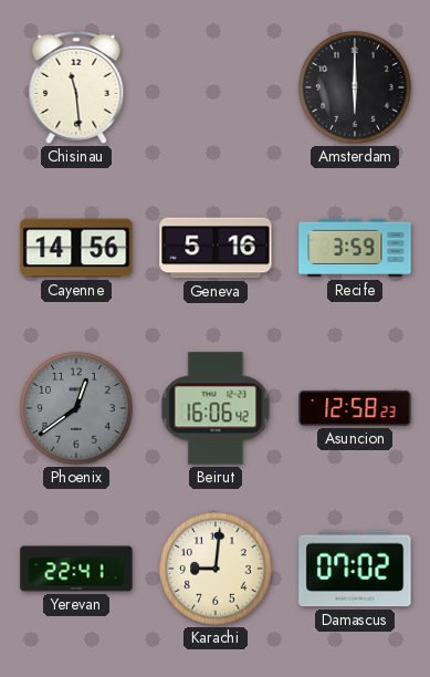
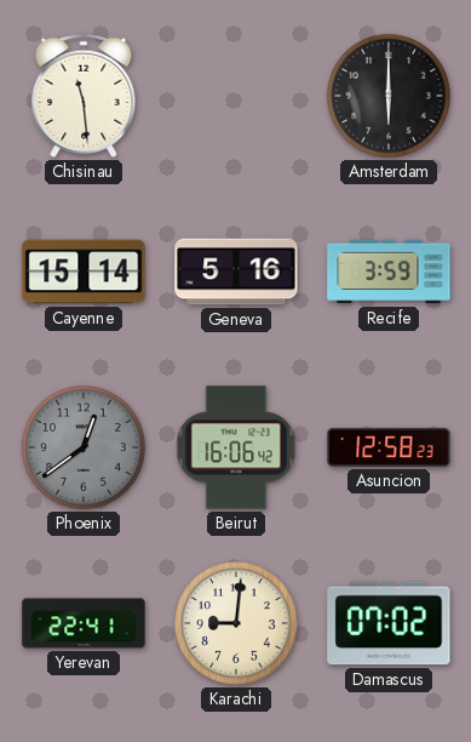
Cayenne: 14:56 -> 15:14
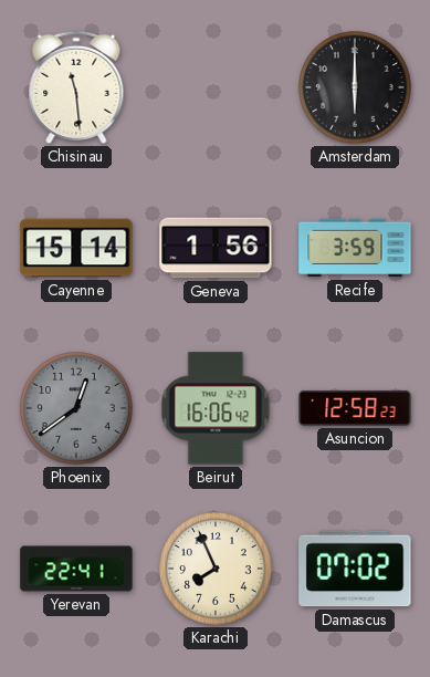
Geneva: 5:16 -> 1:56
Karachi: 9:01 -> 7:56
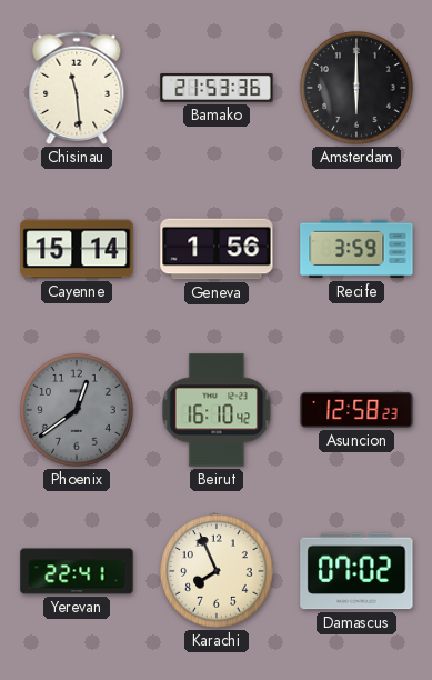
Bamako: none -> 21:53
Beirut: 16:06 -> 16:10
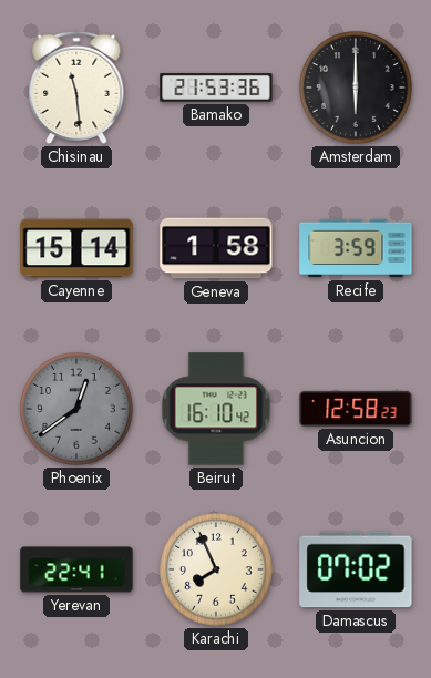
Geneva: 1:56 -> 1:58
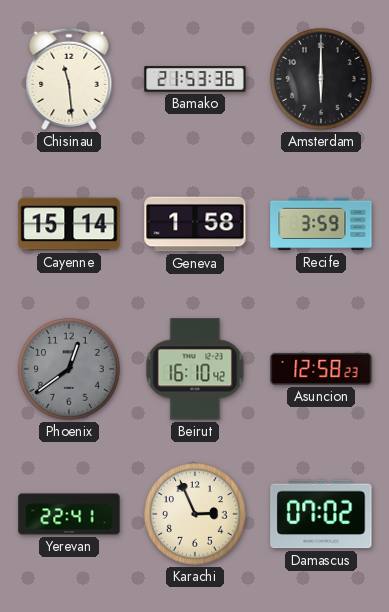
Karachi: 7:56 -> 2:56
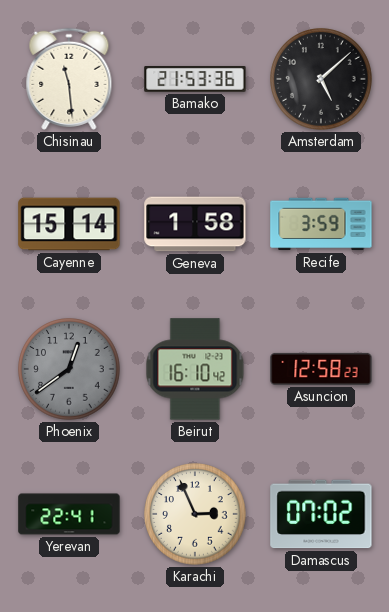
Amsterdam: 6:00 -> 5:08
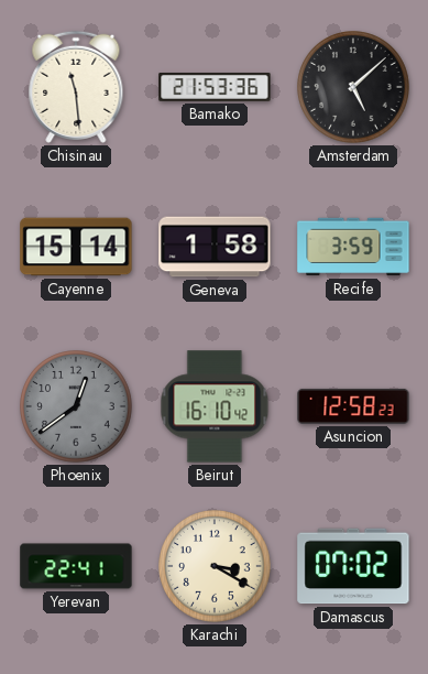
Karachi: 2:56 -> 3:20
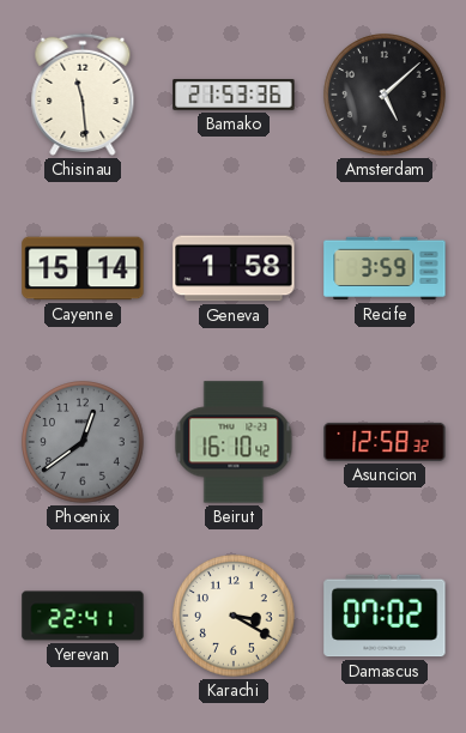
Asuncion: 12:58:23 -> 12:58:32
